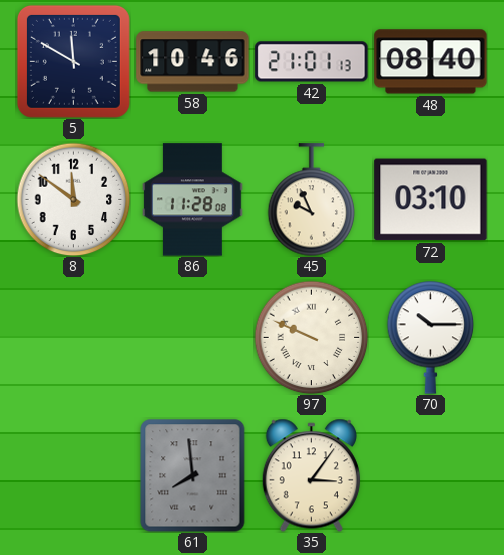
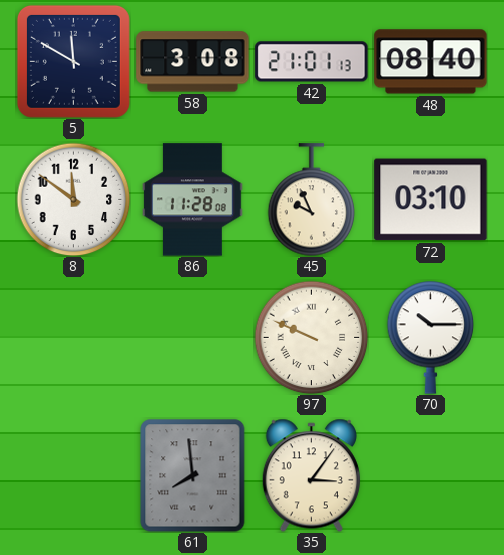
58: 10:46 -> 3:08
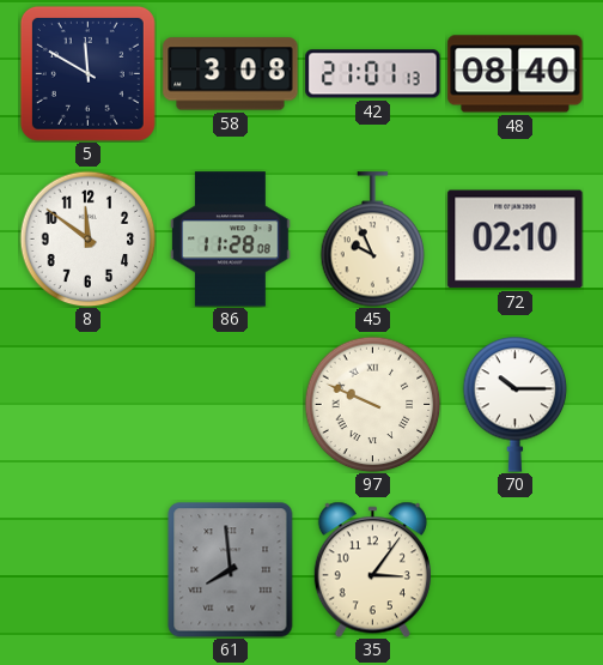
72: 03:10 -> 02:10
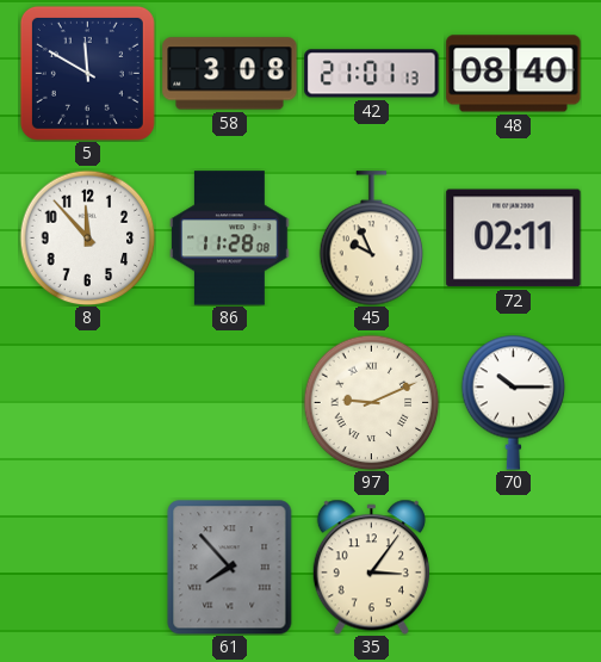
8: 11:51 -> 11:53
72: 02:10 -> 02:11
97: 9:49 -> 9:11
61: 7:59 -> 7:53
